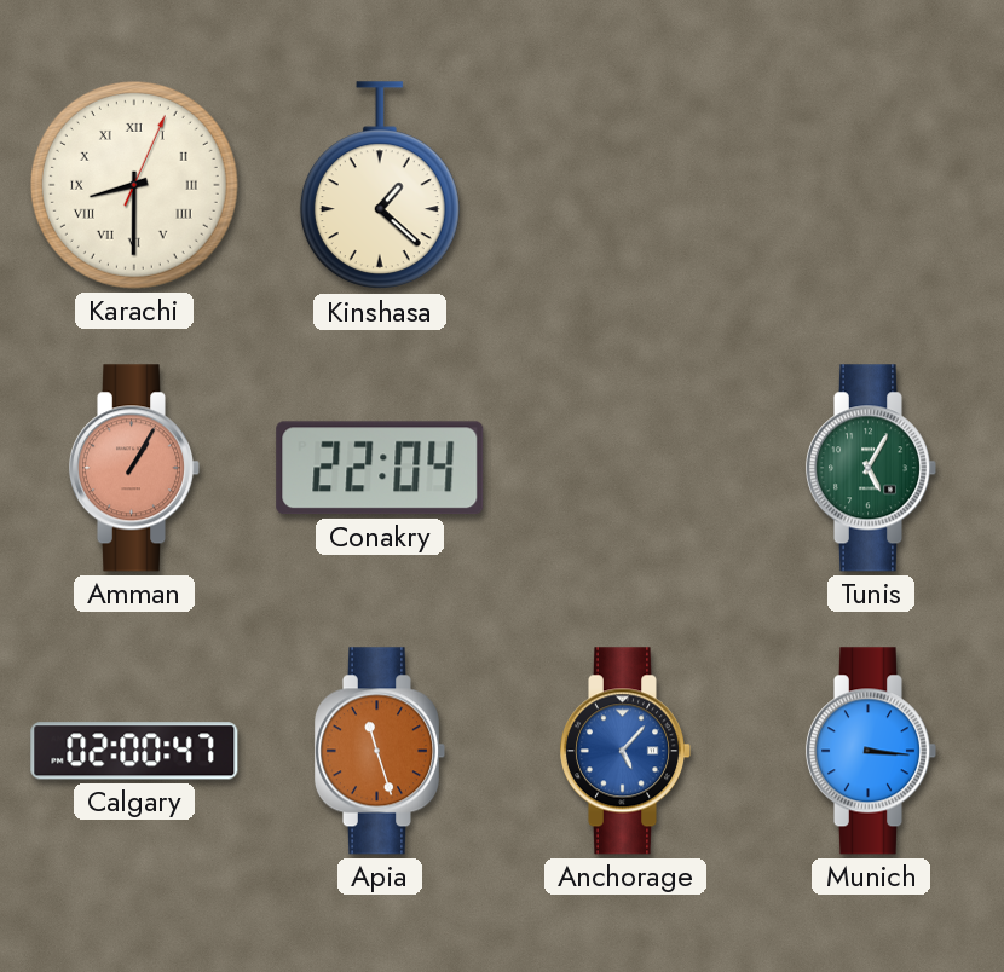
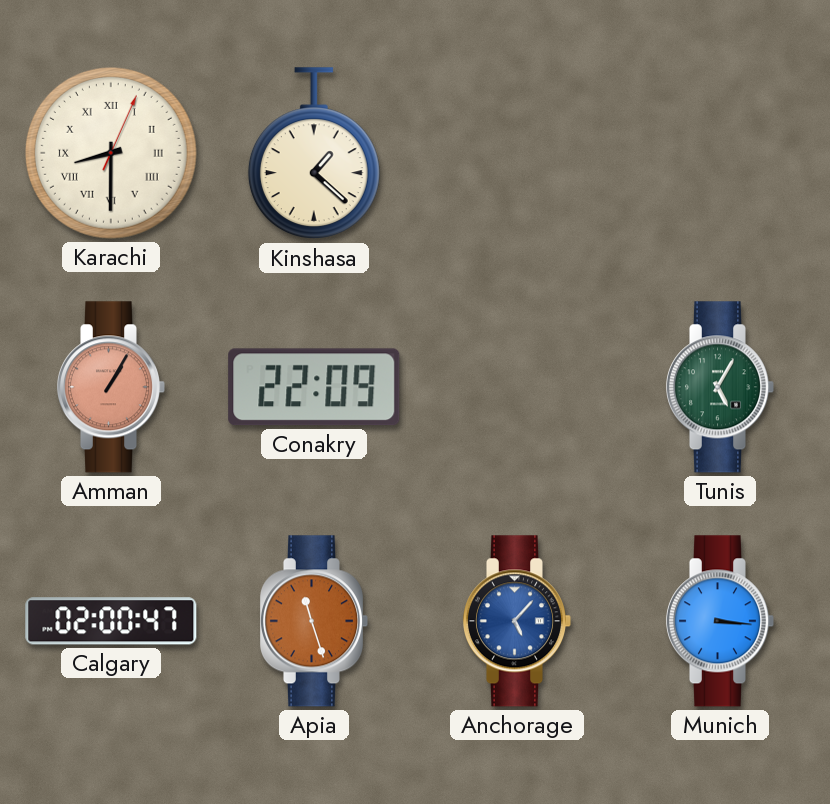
Conakry: 22:04 -> 22:09
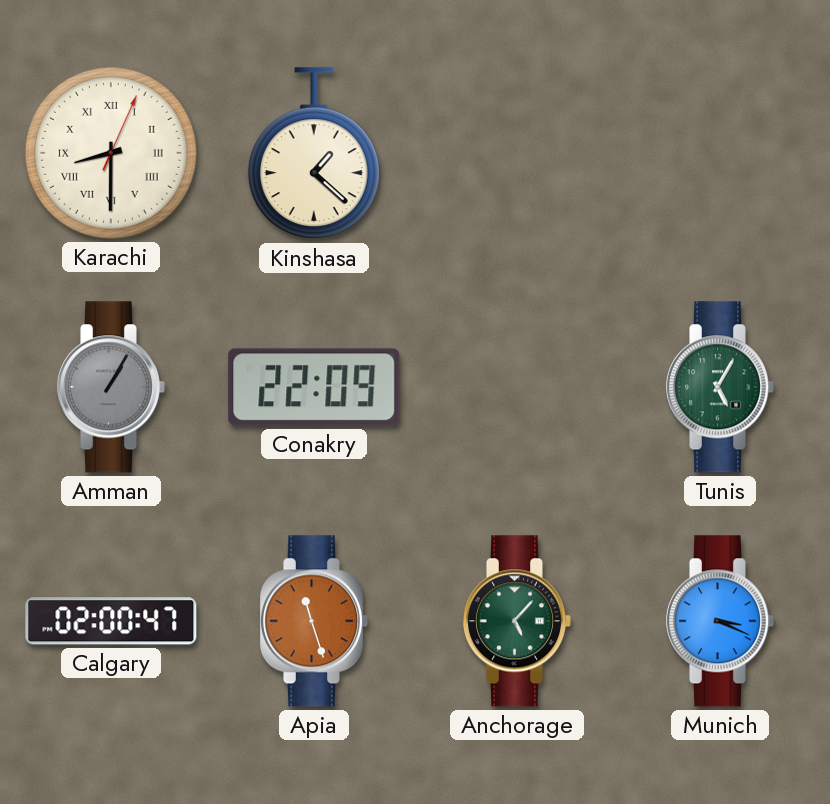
Amman dial: salmon -> grey
Anchorage dial: blue -> green
Munich: 3:16 -> 3:19
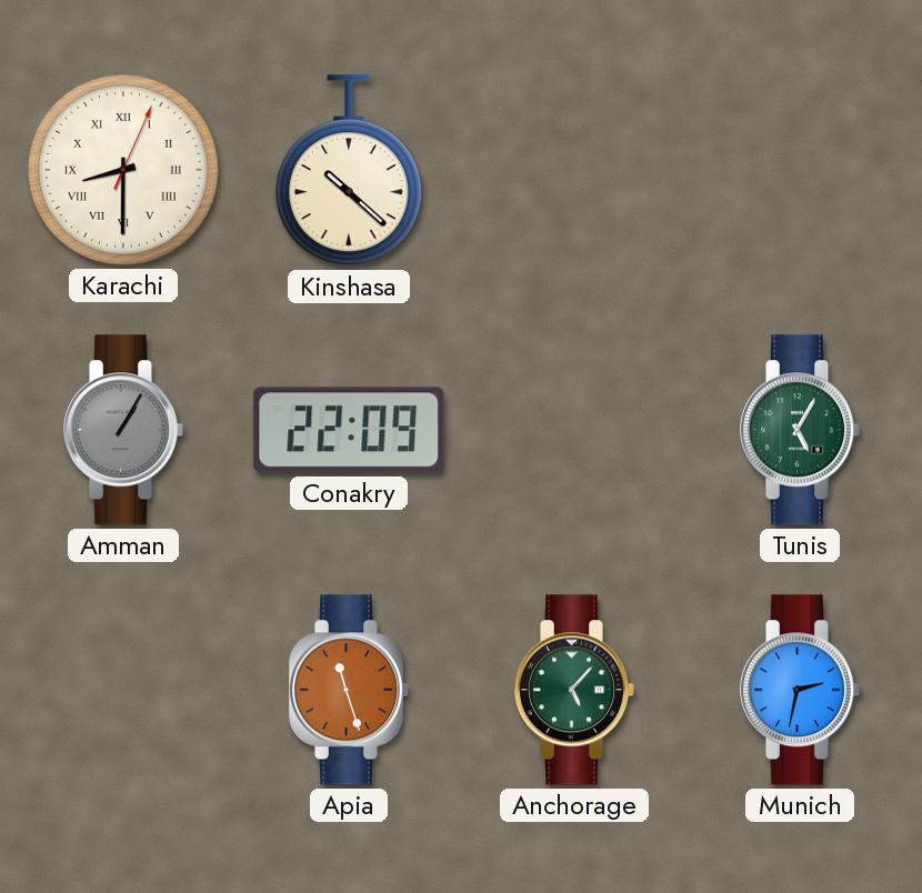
Kinshasa: 1:22 -> 10:22
Calgary: 02:00 -> none
Munich: 3:19 -> 2:32
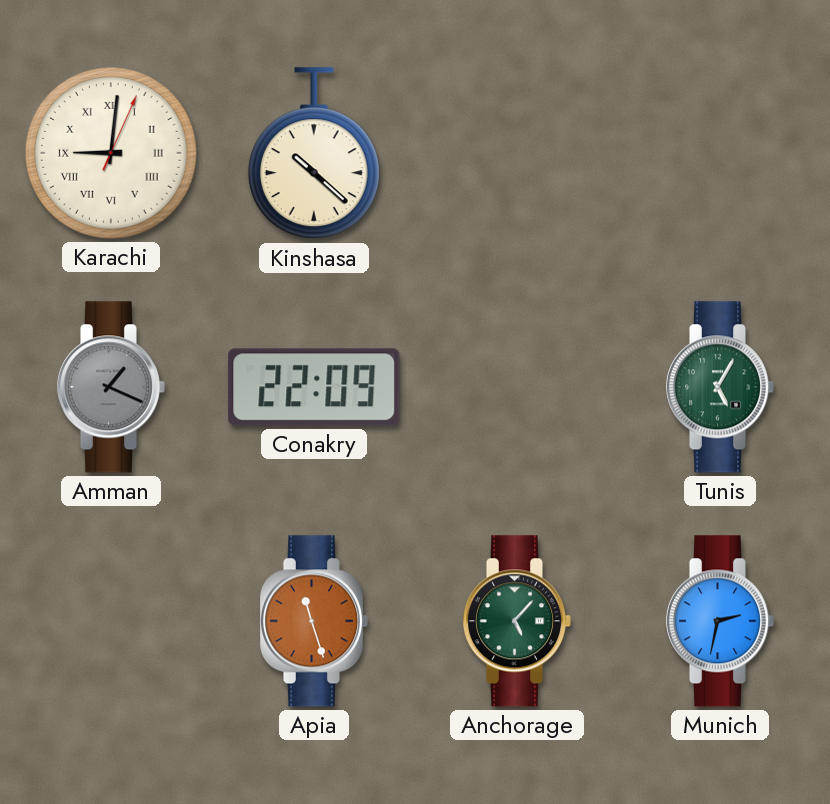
Karachi: 8:30 -> 9:01
Amman: 1:05 -> 1:19
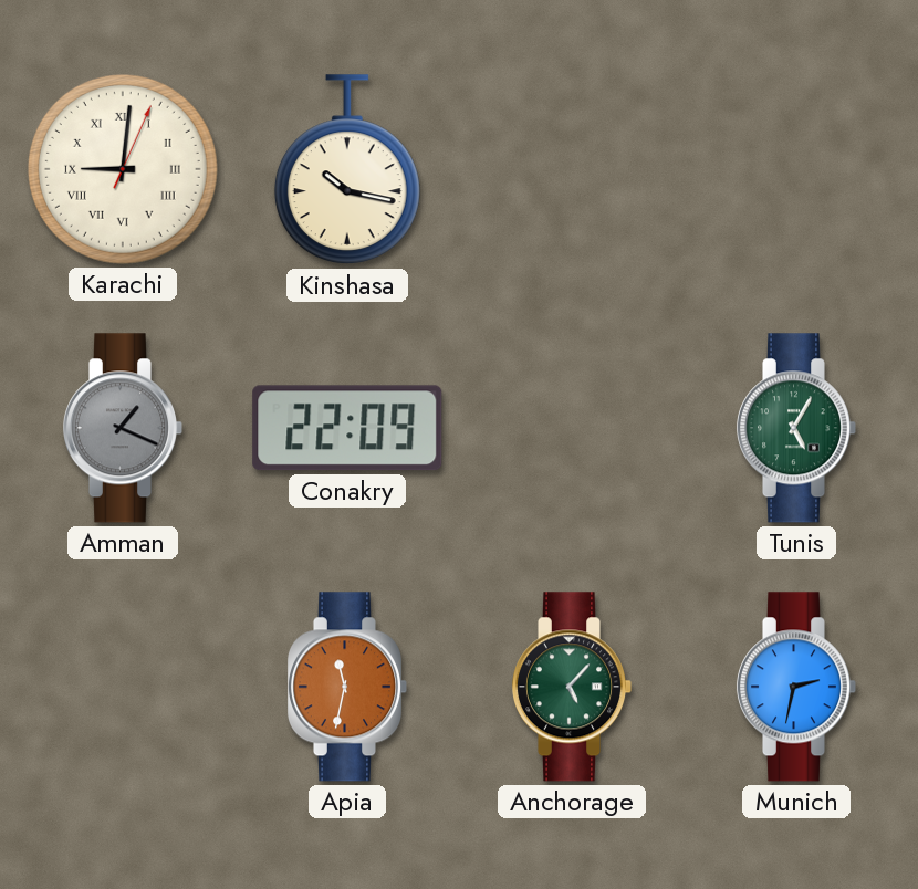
Kinshasa: 10:22 -> 10:17
Apia: 11:27 -> 11:32
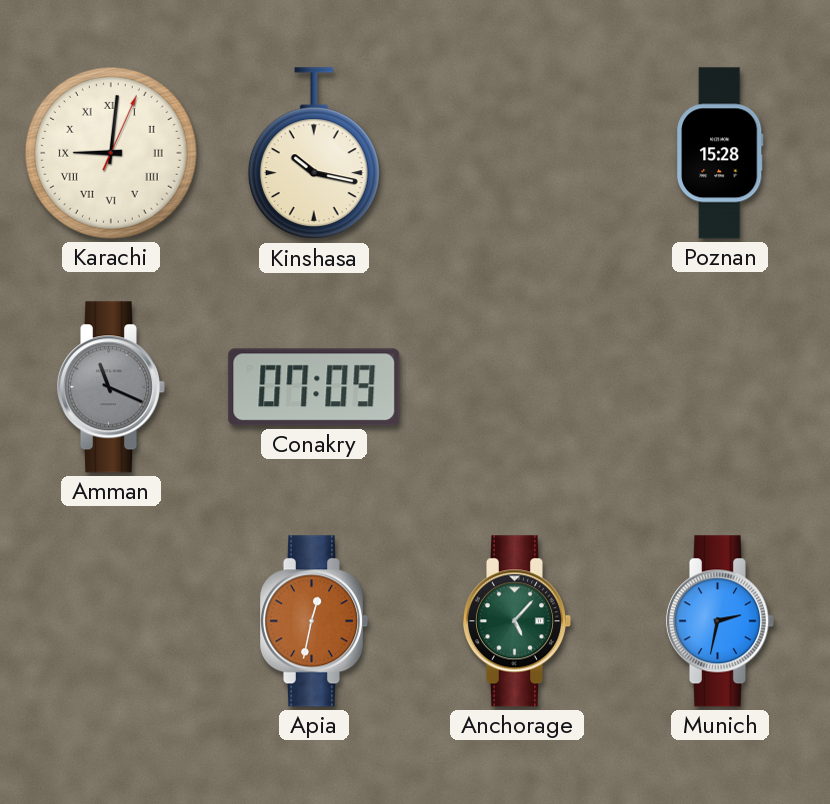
Poznan: none -> 15:28
Amman: 1:19 -> 11:19
Conakry: 22:09 -> 07:09
Tunis: 5:05 -> none
Apia: 11:32 -> 12:32
